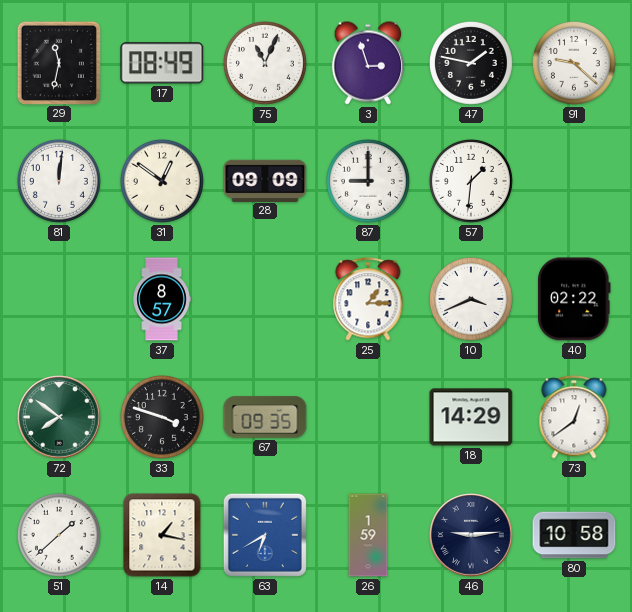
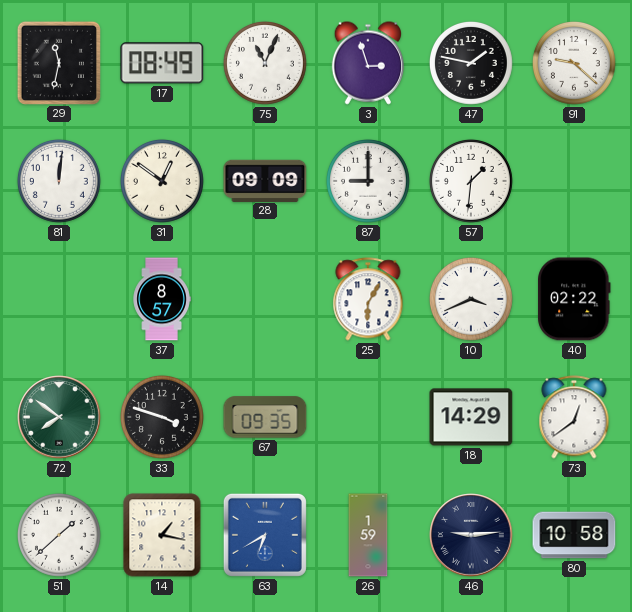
25: 1:15 -> 6:05
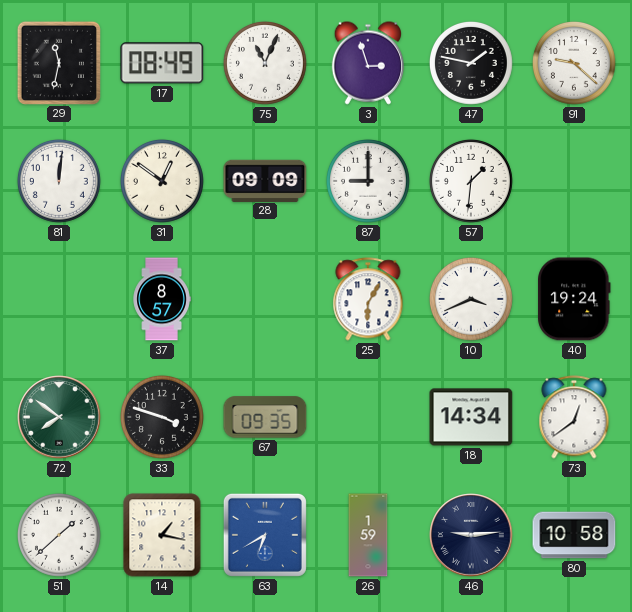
40: 02:22 -> 19:24
18: 14:29 -> 14:34
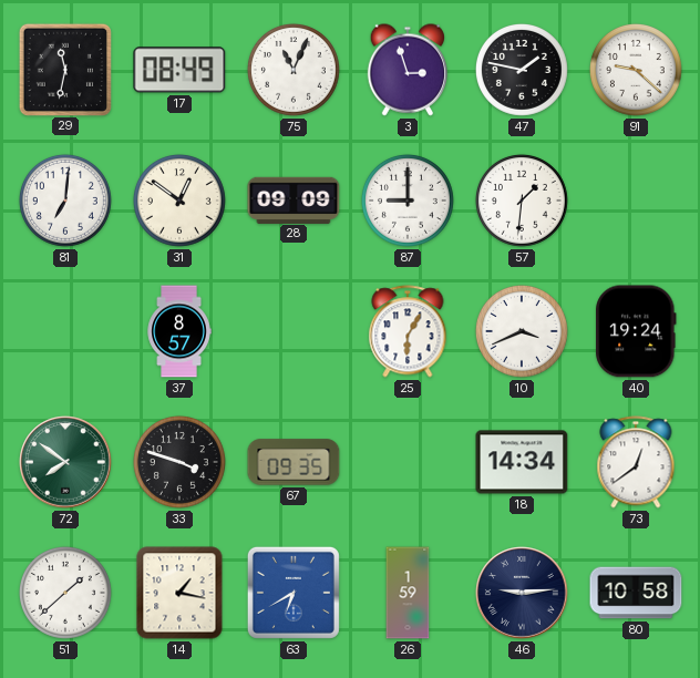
81: 12:01 -> 7:01
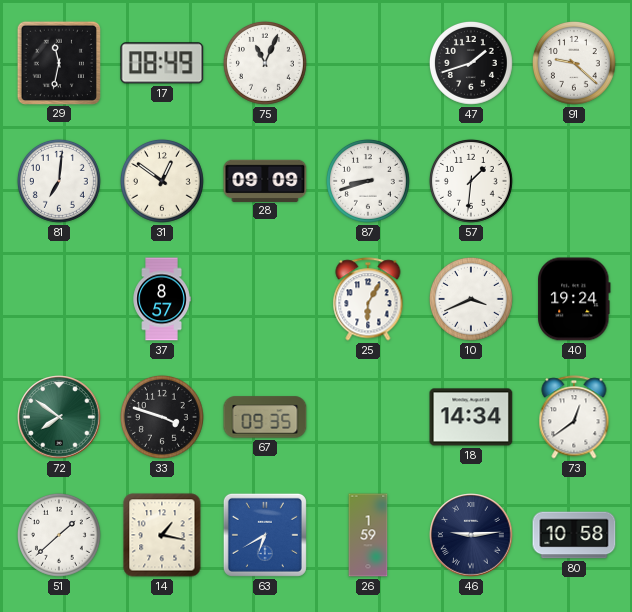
3: 2:57 -> none
47: 1:47 -> 1:42
87: 9:00 -> 8:42
